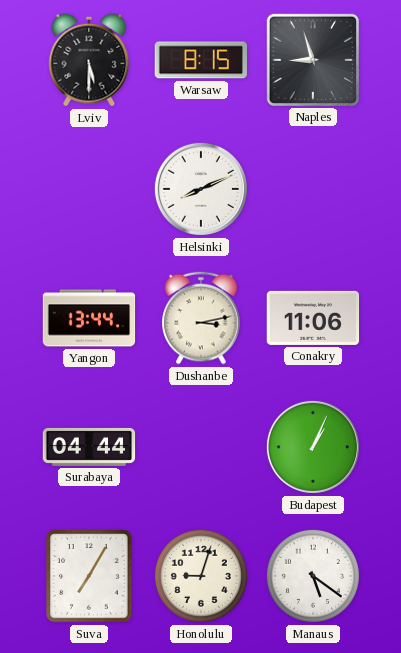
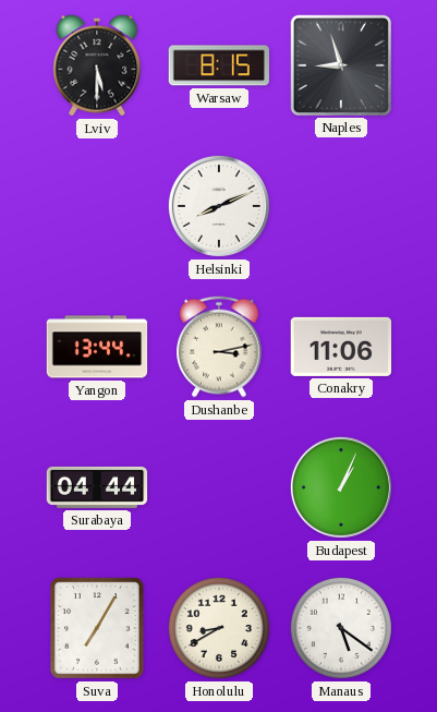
Honolulu: 9:03 -> 8:40
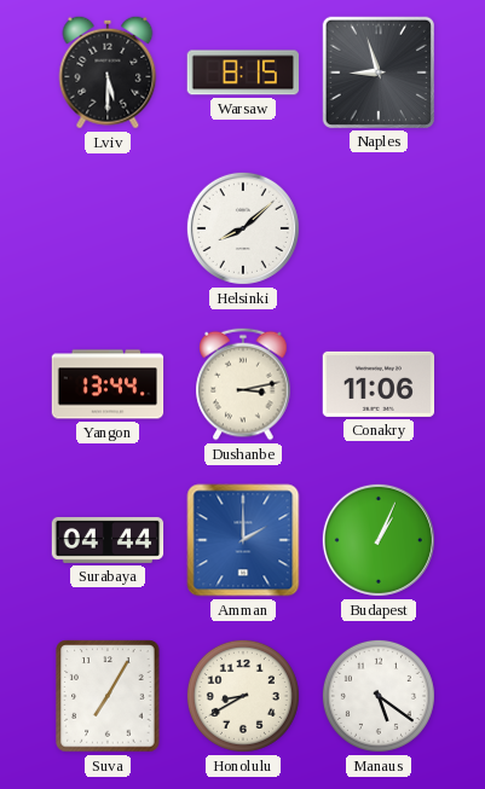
Helsinki: 8:11 -> 8:08
Amman: none -> 2:00
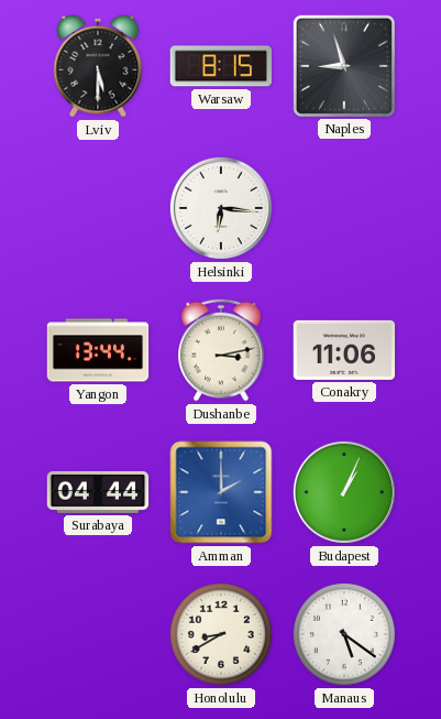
Helsinki: 8:08 -> 6:16
Suva: 7:05 -> none
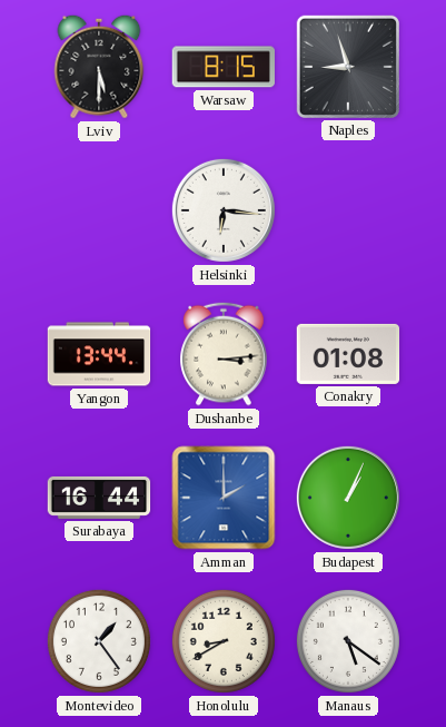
Dushanbe: 3:13 -> 3:14
Conakry: 11:06 -> 01:08
Surabaya: 04:44 -> 16:44
Montevideo: none -> 1:24
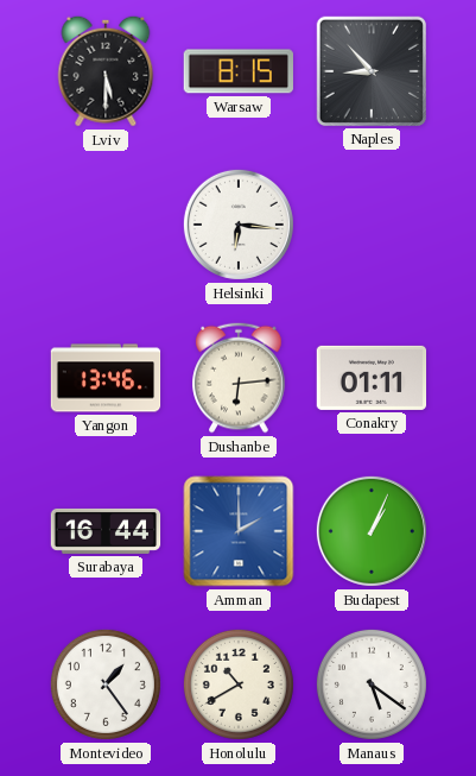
Naples: 8:57 -> 8:53
Yangon: 13:44 -> 13:46
Dushanbe: 3:14 -> 6:14
Conakry: 01:08 -> 01:11
Honolulu: 8:40 -> 10:40
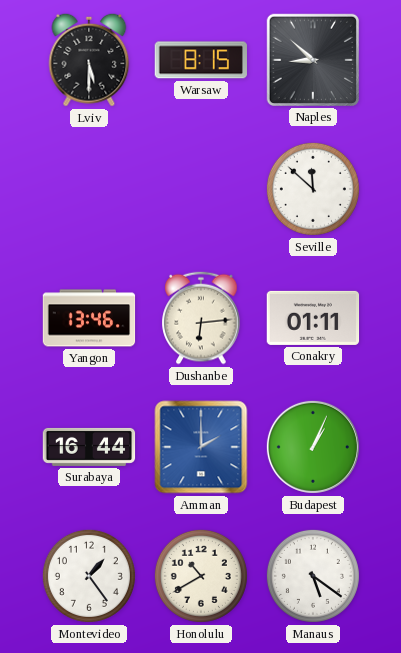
Naples: 8:53 -> 8:52
Helsinki: 6:16 -> none
Seville: none -> 11:52
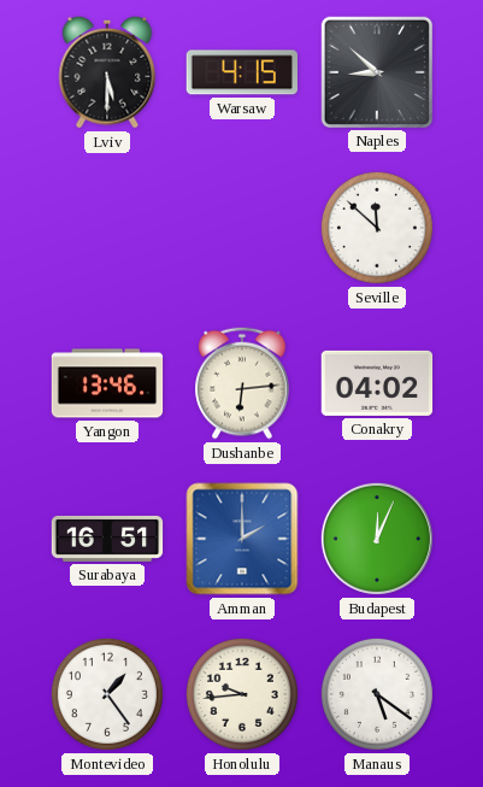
Warsaw: 8:15 -> 4:15
Conakry: 01:11 -> 04:02
Surabaya: 16:44 -> 16:51
Budapest: 1:04 -> 12:04
Honolulu: 10:40 -> 9:44
